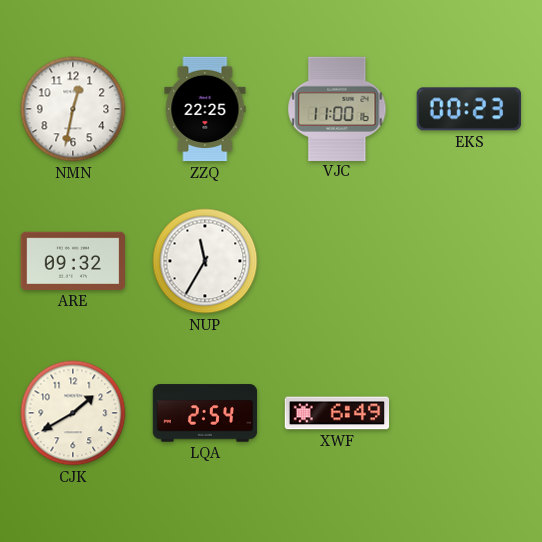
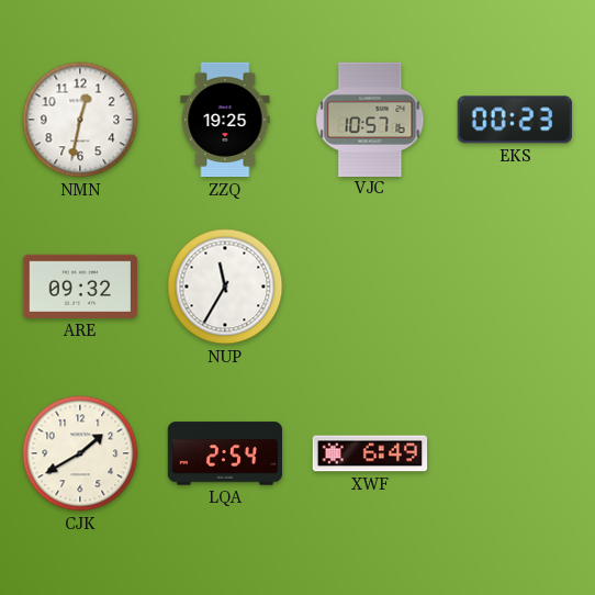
ZZQ: 22:25 -> 19:25
VJC: 11:00 -> 10:57
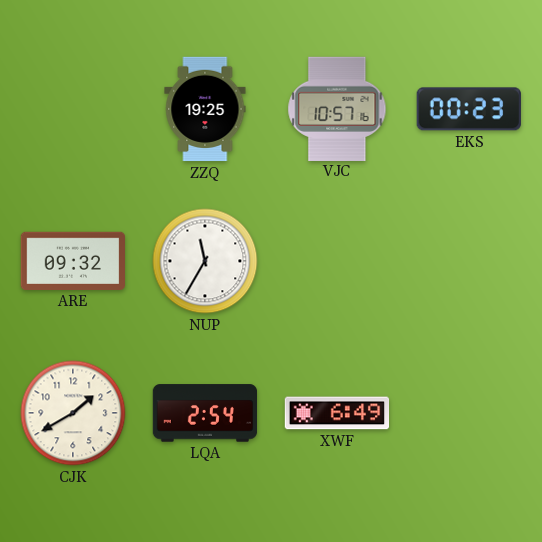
NMN: 12:32 -> none
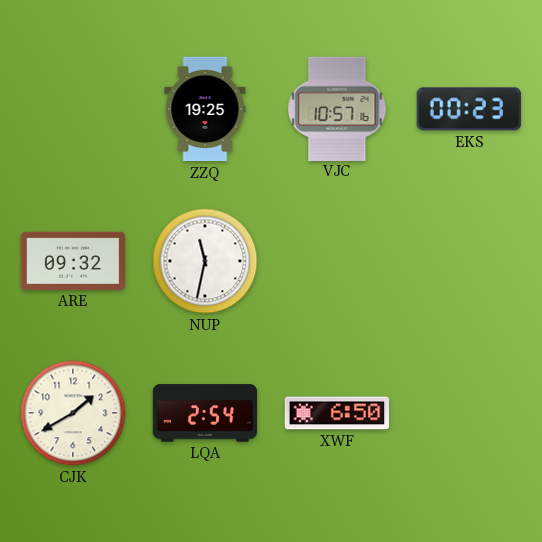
NUP: 11:35 -> 11:32
XWF: 6:49 -> 6:50
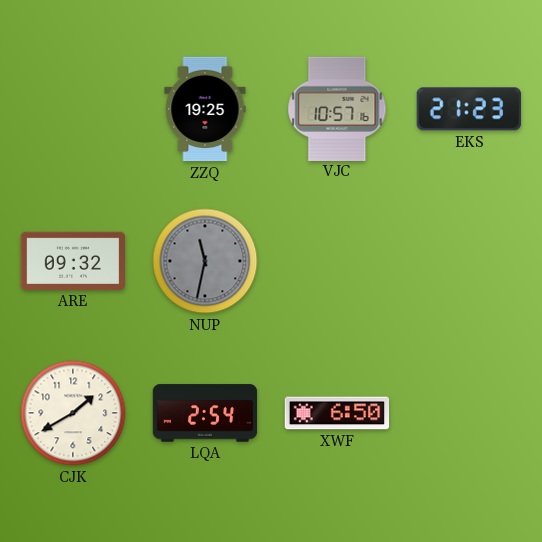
EKS: 00:23 -> 21:23
NUP dial: white -> grey
